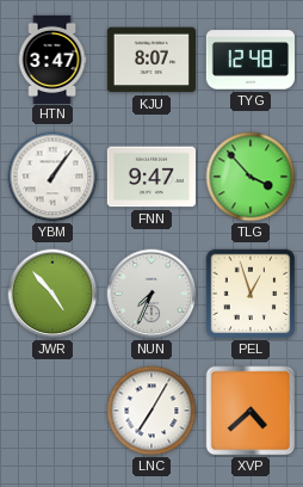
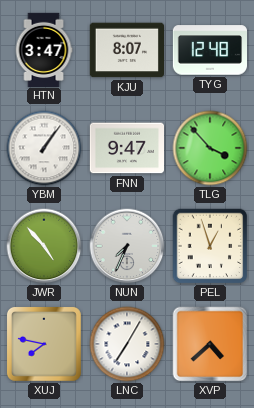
XUJ: none -> 7:47
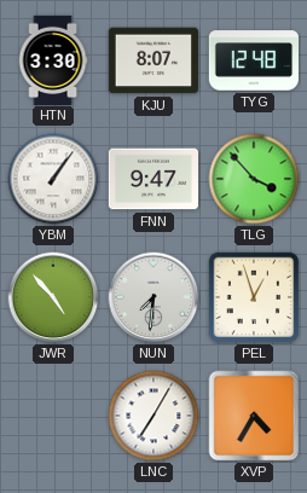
HTN: 3:47 -> 3:30
NUN: 7:34 -> 7:31
XUJ: 7:47 -> none
XVP: 4:38 -> 4:35
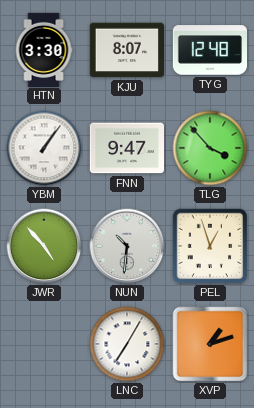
NUN: 7:31 -> 10:31
XVP: 4:35 -> 1:12
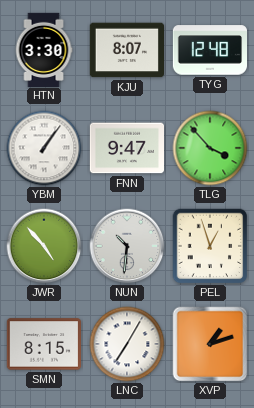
SMN: none -> 8:15
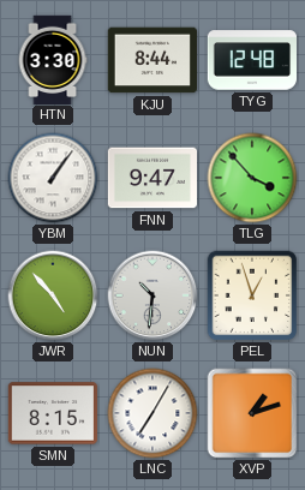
KJU: 8:07 -> 8:44
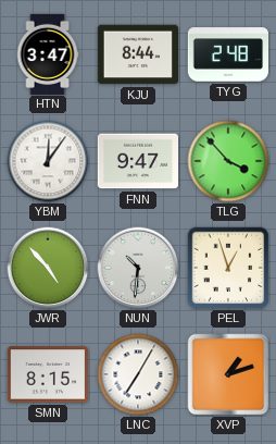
HTN: 3:30 -> 3:47
TYG: 12:48 -> 2:48
YBM: 1:06 -> 12:06
